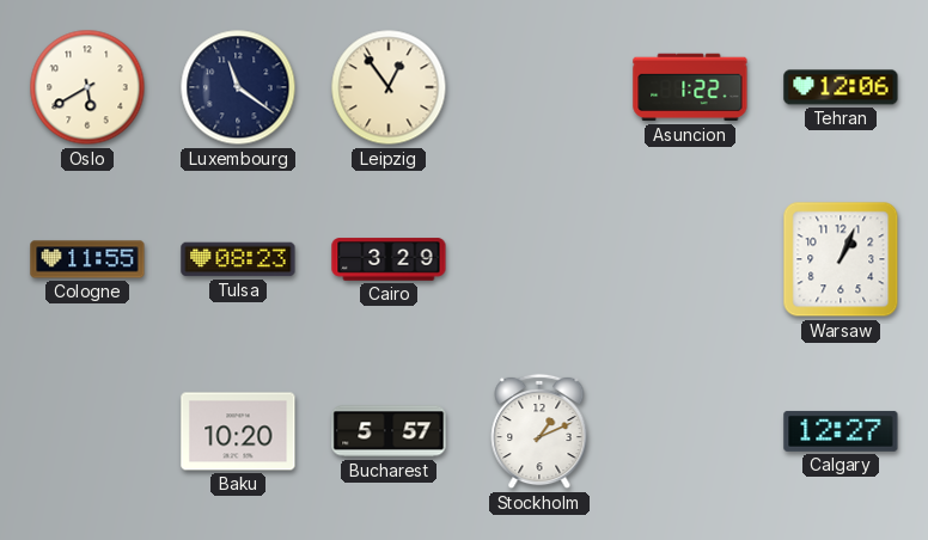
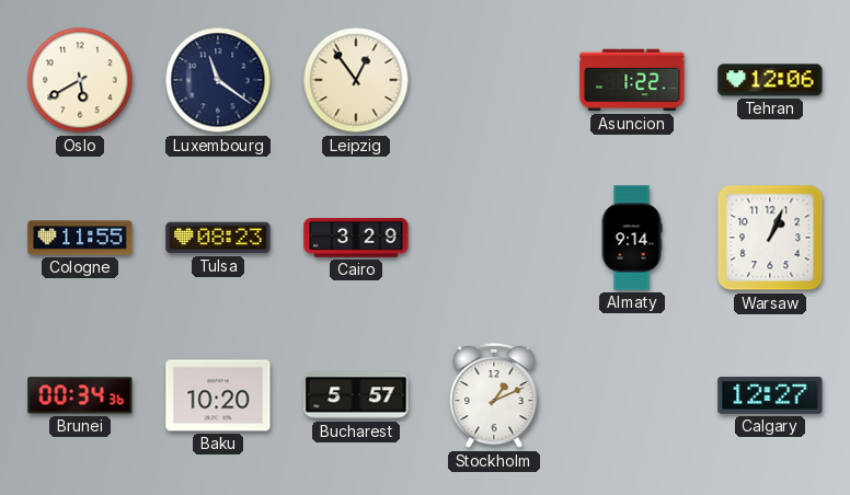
Almaty: none -> 9:14
Brunei: none -> 00:34
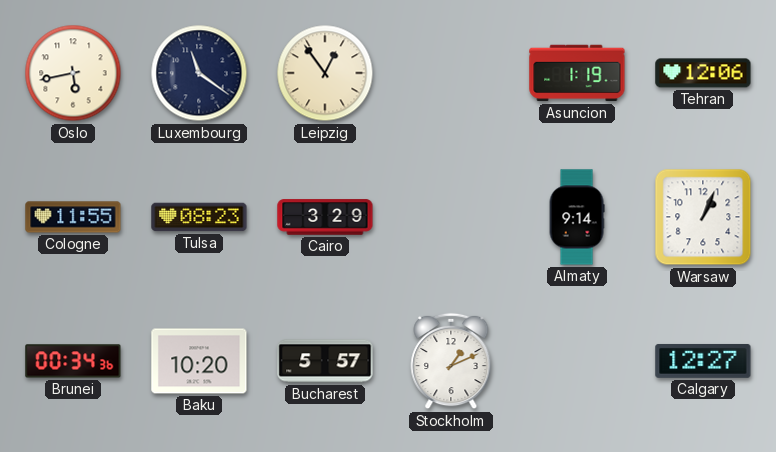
Oslo: 5:40 -> 5:43
Asuncion: 1:22 -> 1:19
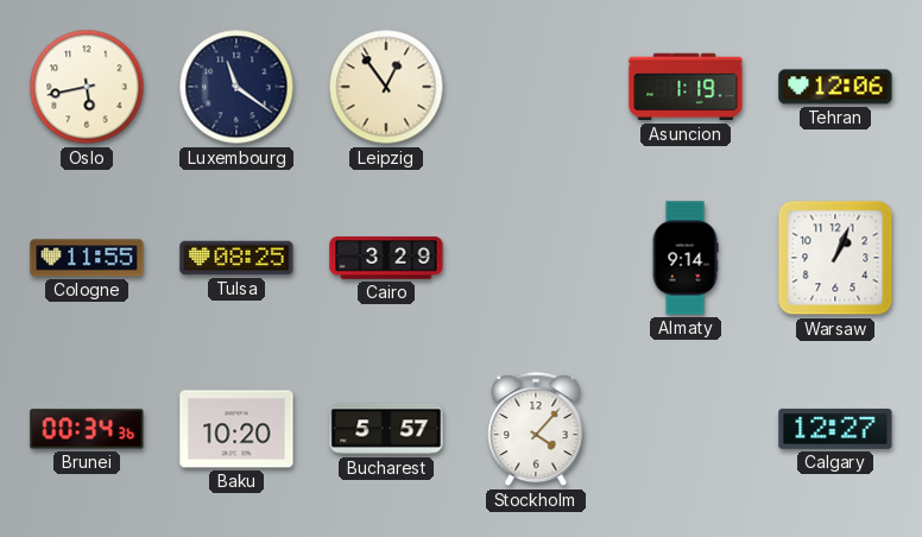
Tulsa: 08:23 -> 08:25
Stockholm: 1:11 -> 4:07
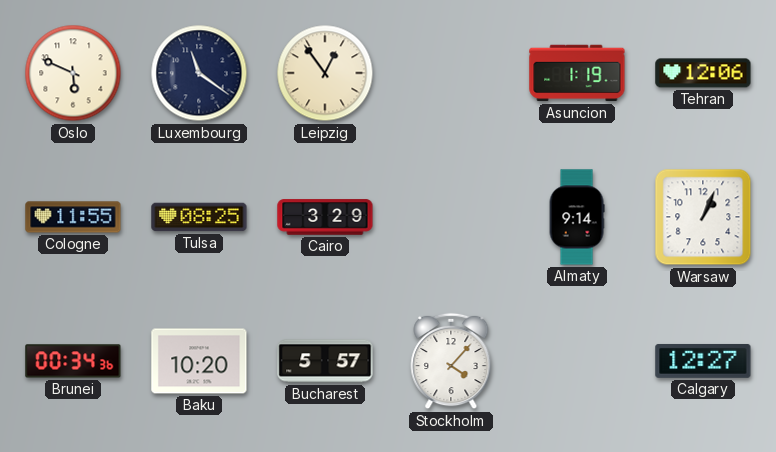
Oslo: 5:43 -> 5:49
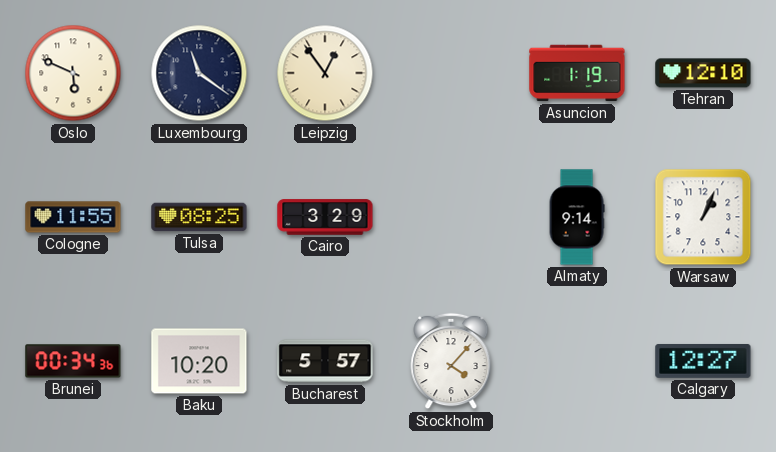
Tehran: 12:06 -> 12:10
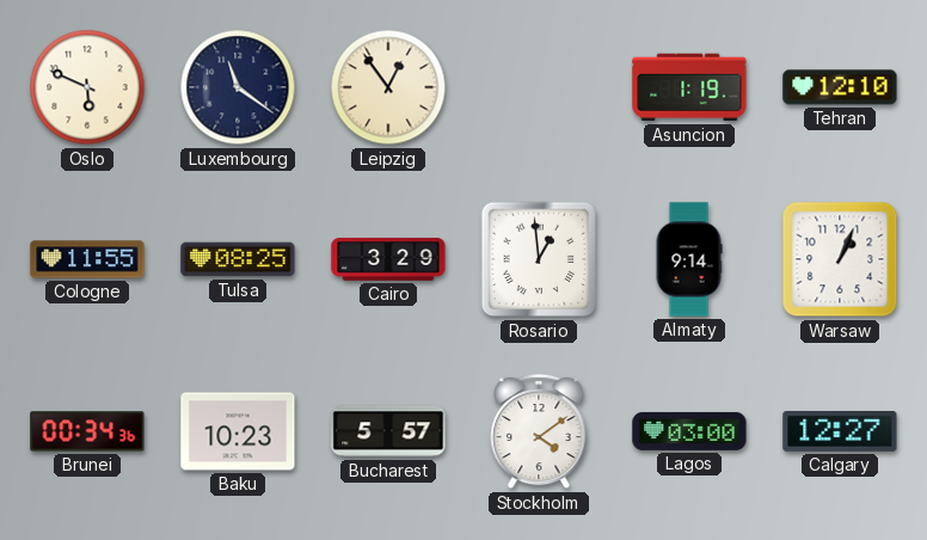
Rosario: none -> 12:59
Baku: 10:20 -> 10:23
Stockholm: 4:07 -> 4:09
Lagos: none -> 03:00
